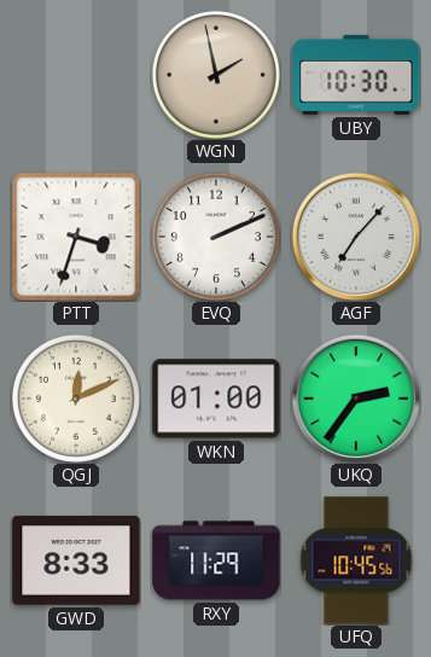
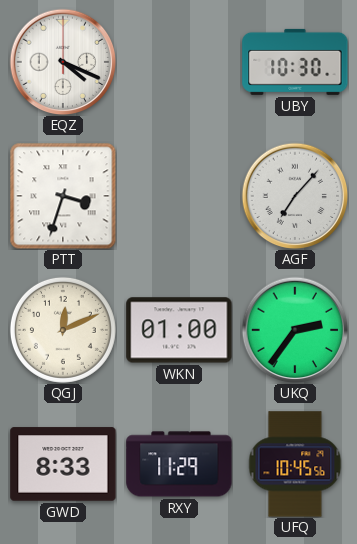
EQZ: none -> 4:19
WGN: 1:58 -> none
EVQ: 2:11 -> none
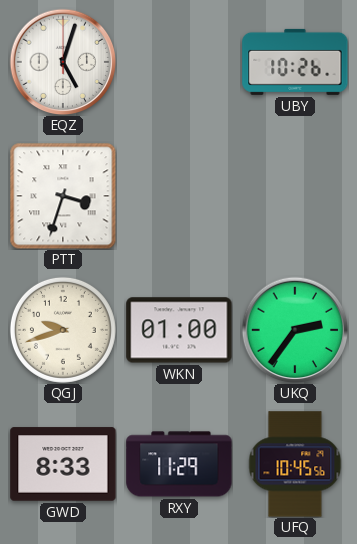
EQZ: 4:19 -> 5:03
UBY: 10:30 -> 10:26
AGF: 7:07 -> none
QGJ: 12:11 -> 9:42
